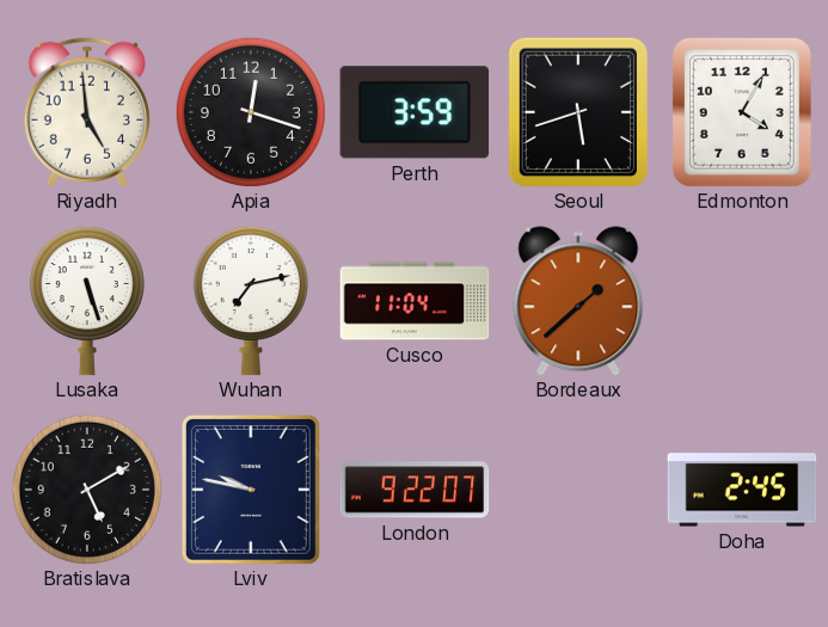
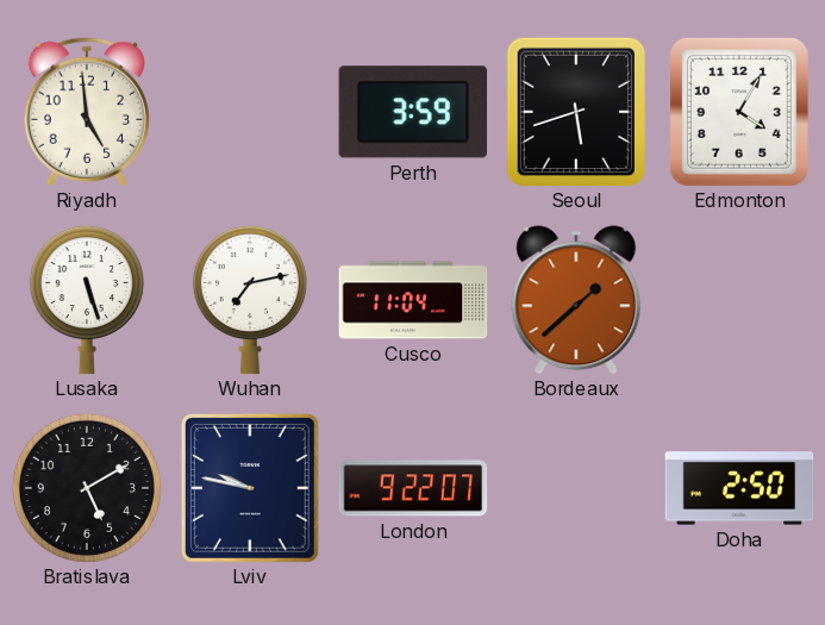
Apia: 12:18 -> none
Doha: 2:45 -> 2:50
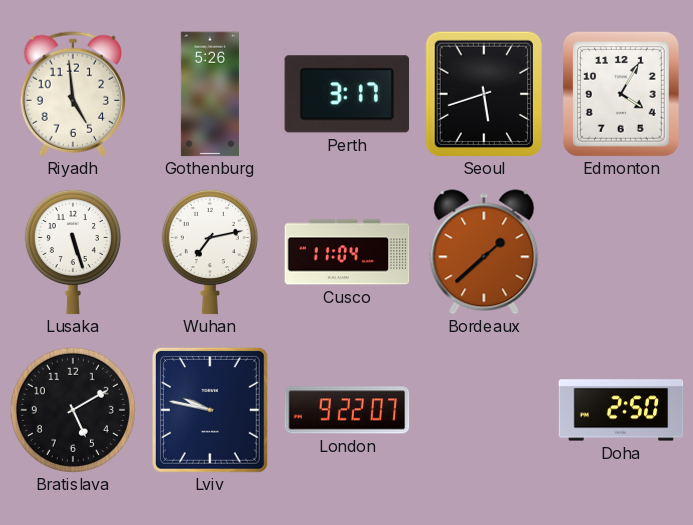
Gothenburg: none -> 5:26
Perth: 3:59 -> 3:17
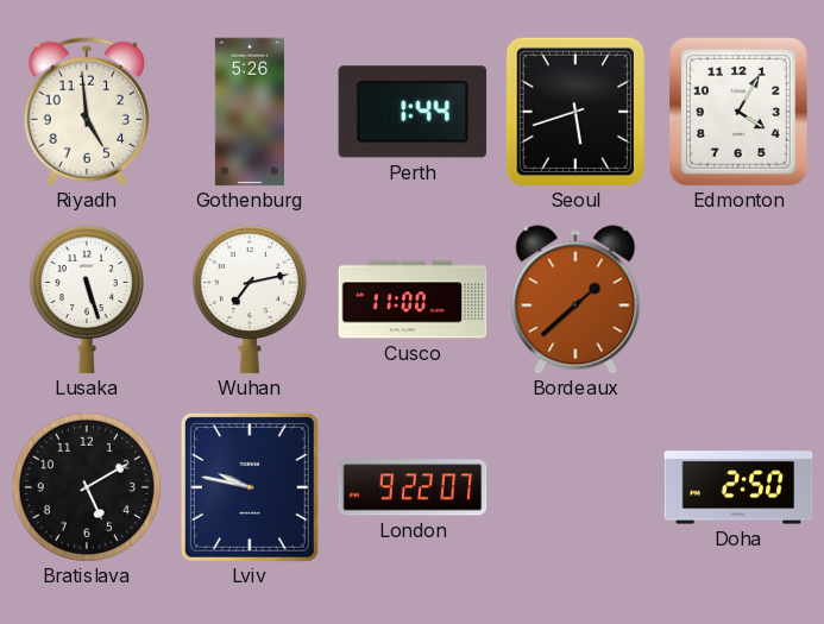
Perth: 3:17 -> 1:44
Cusco: 11:04 -> 11:00
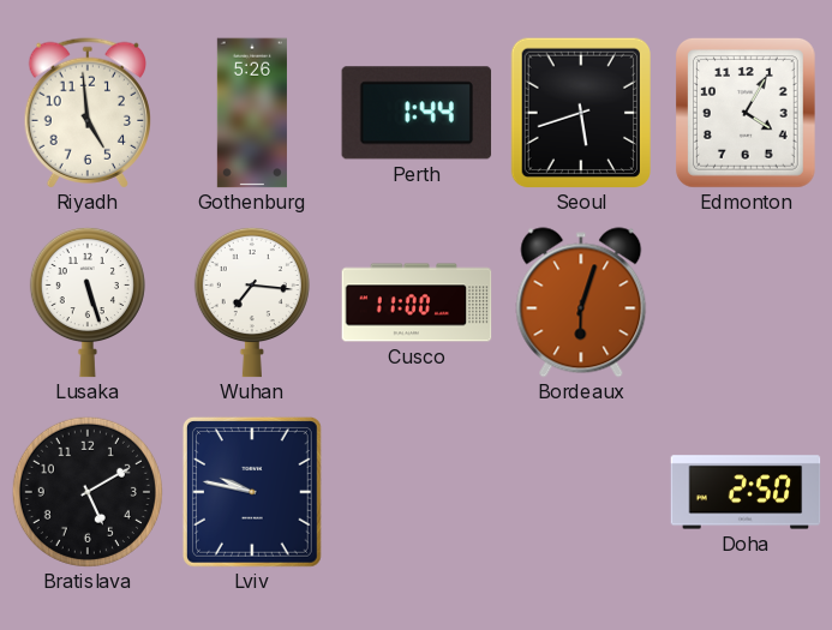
Wuhan: 7:13 -> 7:16
Bordeaux: 1:38 -> 6:03
London: 9:22 -> none
